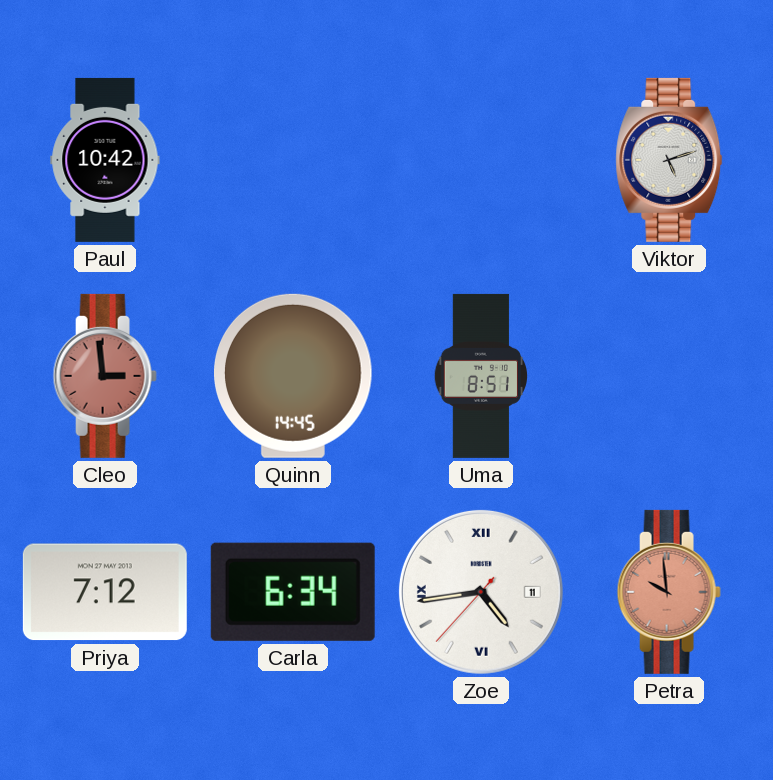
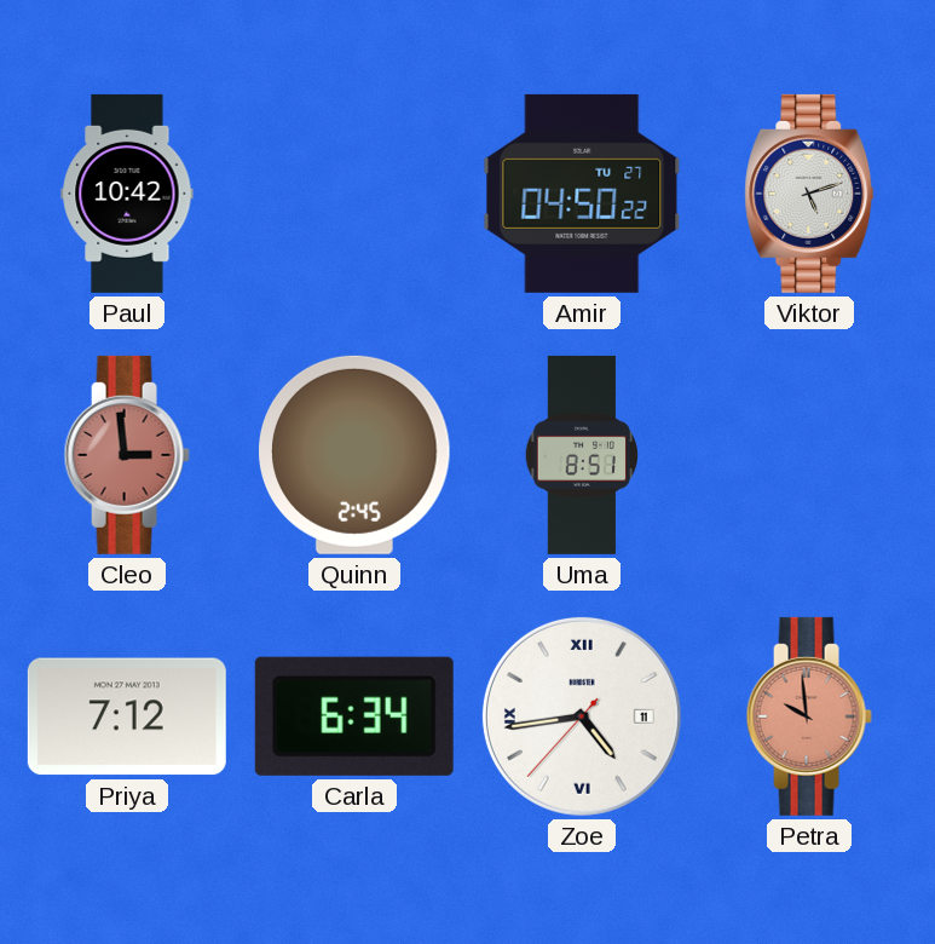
Amir: none -> 04:50
Quinn: 14:45 -> 2:45
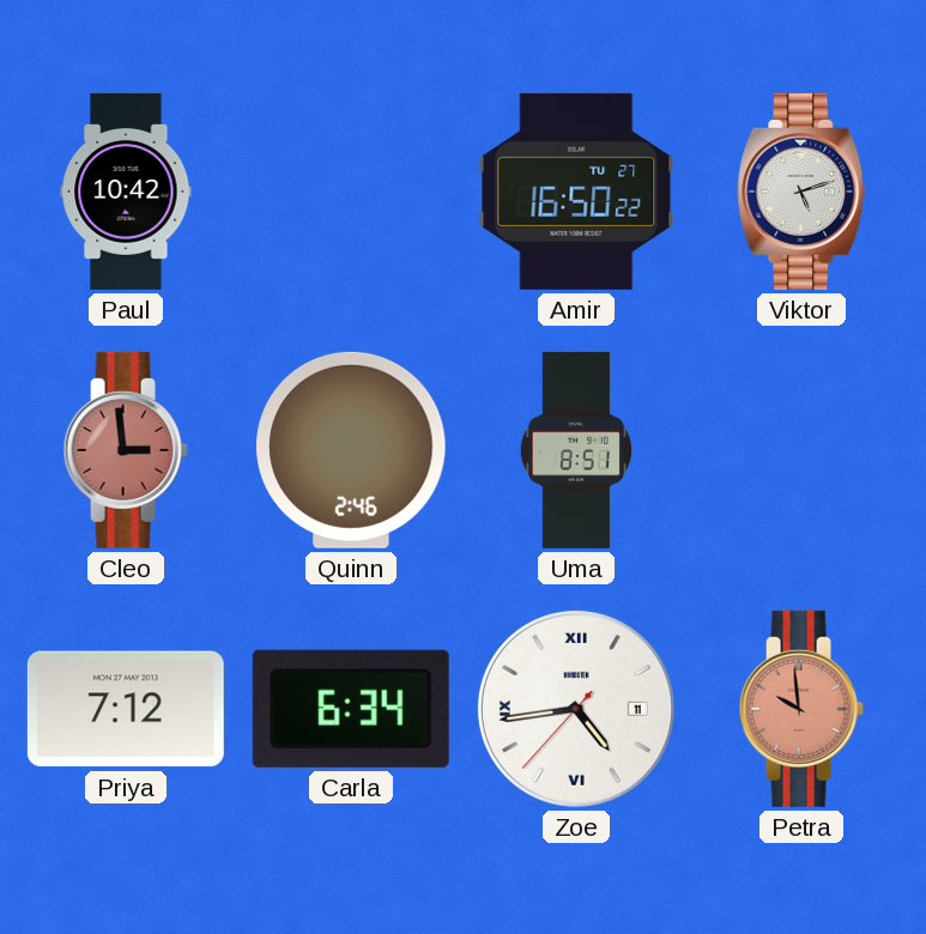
Amir: 04:50 -> 16:50
Quinn: 2:45 -> 2:46
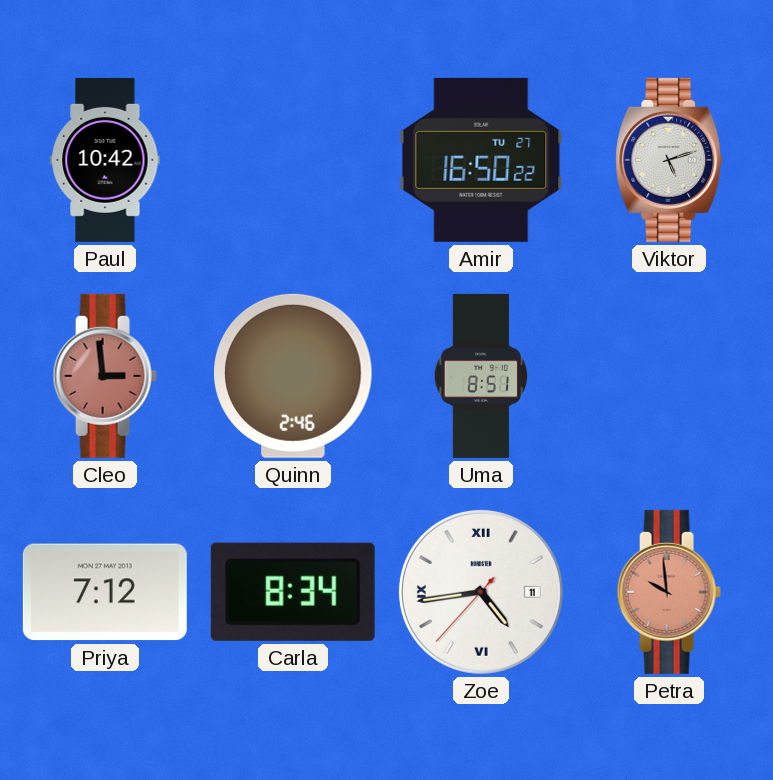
Carla: 6:34 -> 8:34
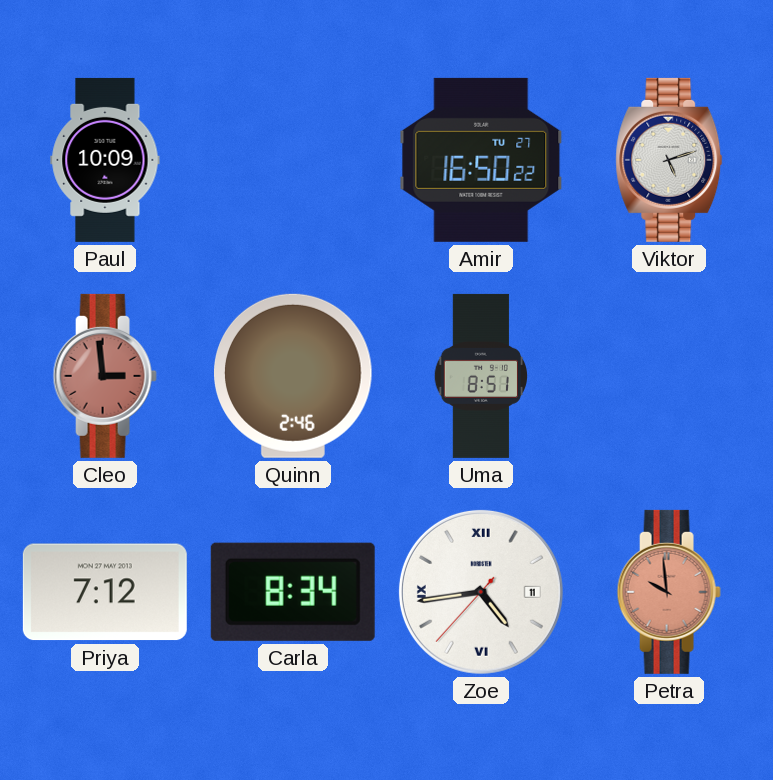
Paul: 10:42 -> 10:09
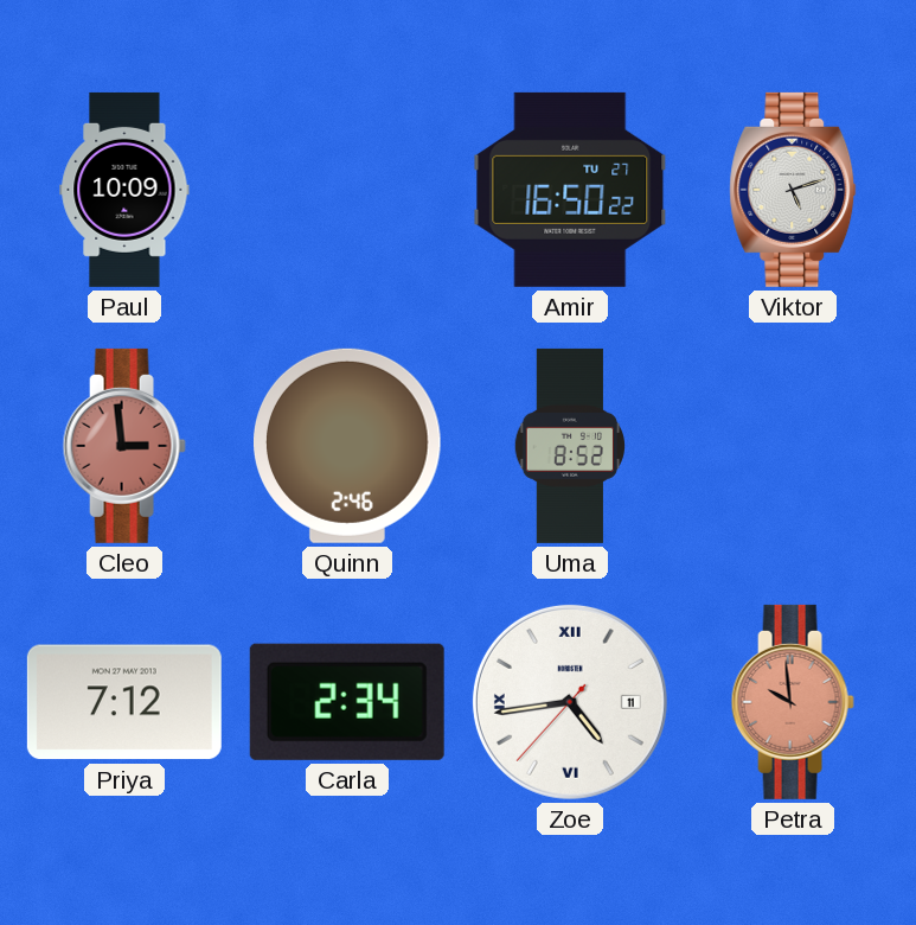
Uma: 8:51 -> 8:52
Carla: 8:34 -> 2:34
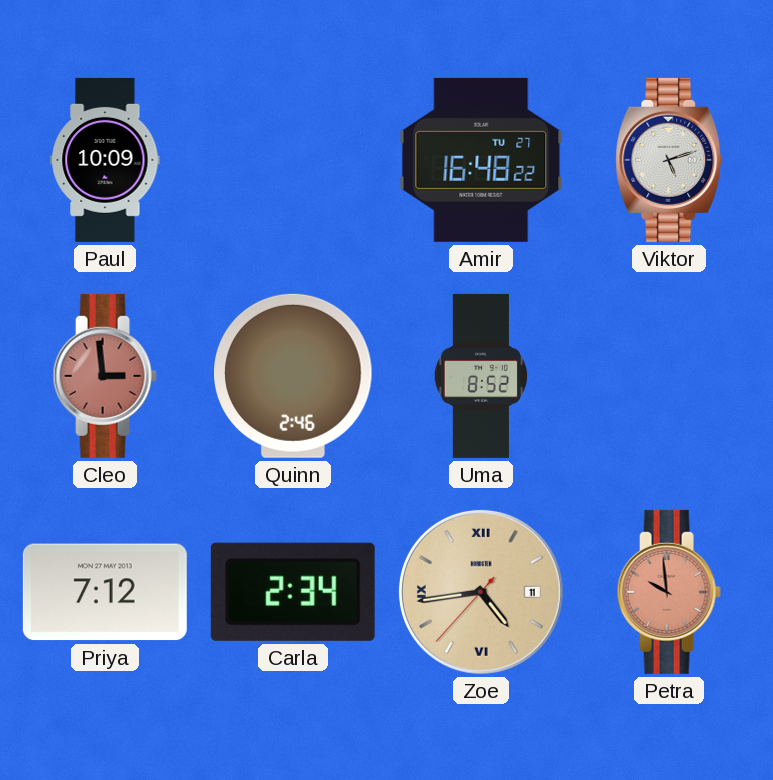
Amir: 16:50 -> 16:48
Zoe dial: white -> champagne
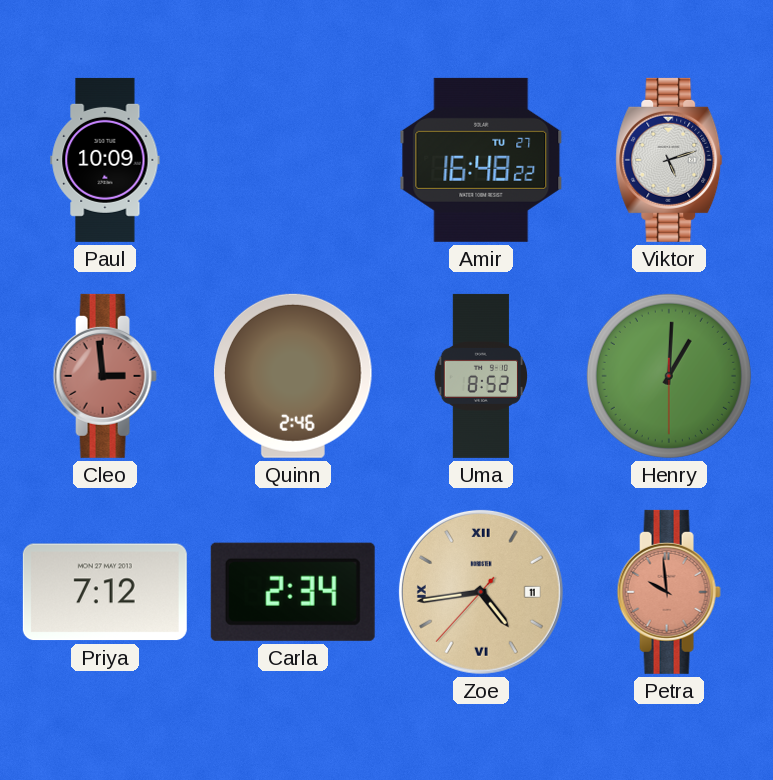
Henry: none -> 1:00
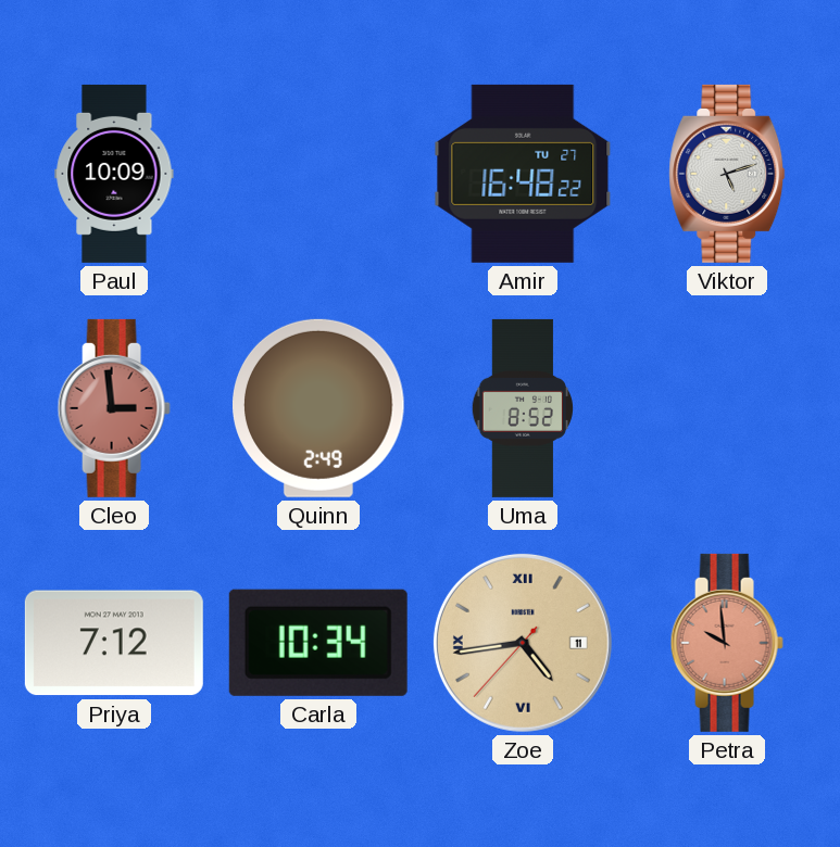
Quinn: 2:46 -> 2:49
Henry: 1:00 -> none
Carla: 2:34 -> 10:34
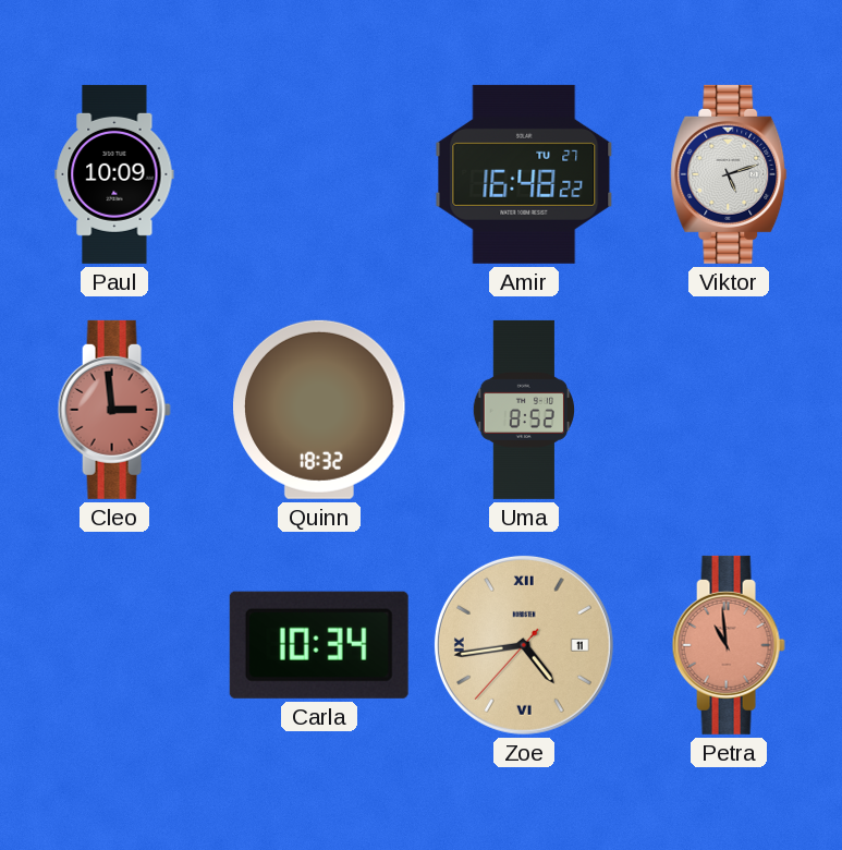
Quinn: 2:49 -> 18:32
Priya: 7:12 -> none
Petra: 9:59 -> 10:59
